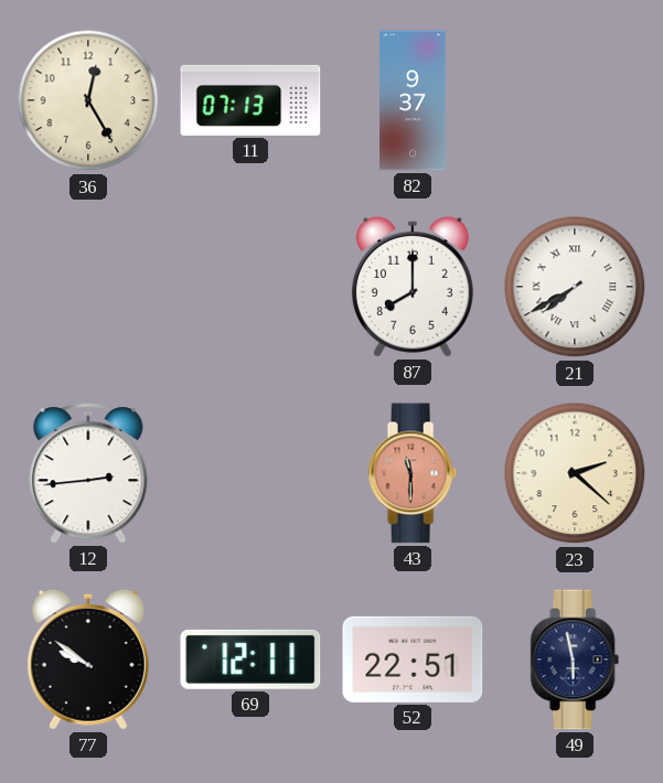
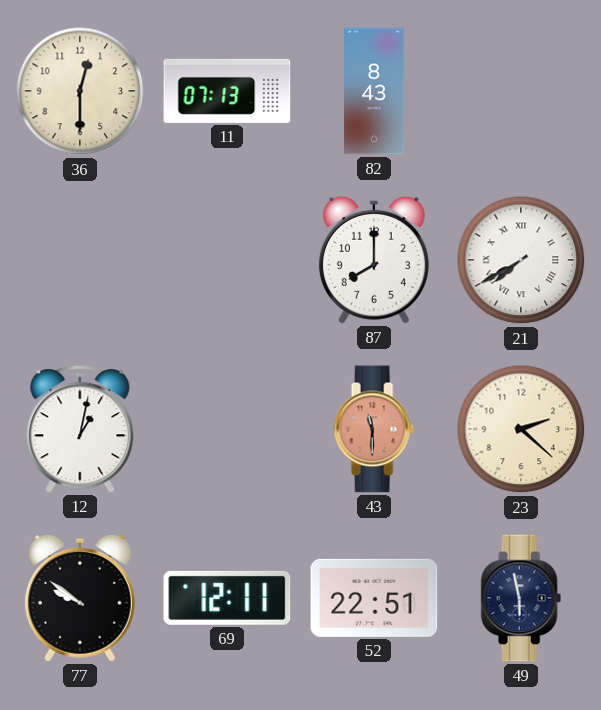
36: 12:25 -> 12:30
82: 9:37 -> 8:43
12: 2:44 -> 1:02
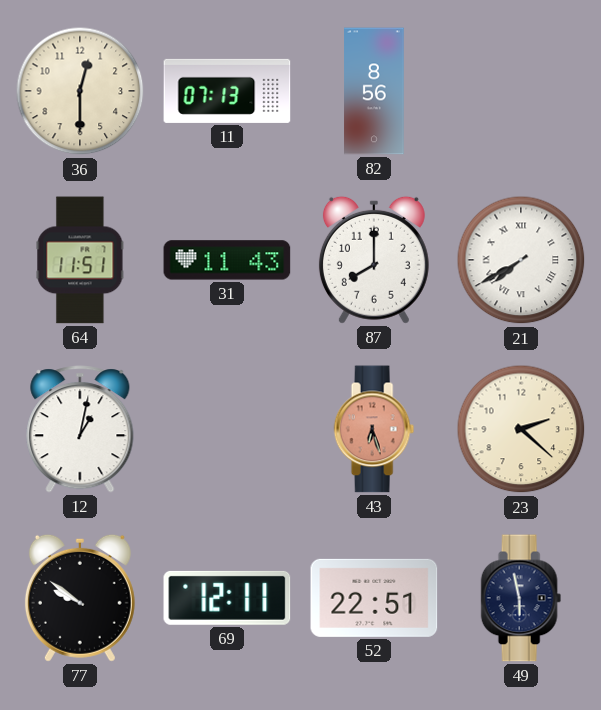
82: 8:43 -> 8:56
64: none -> 11:51
31: none -> 11:43
43: 11:30 -> 6:27
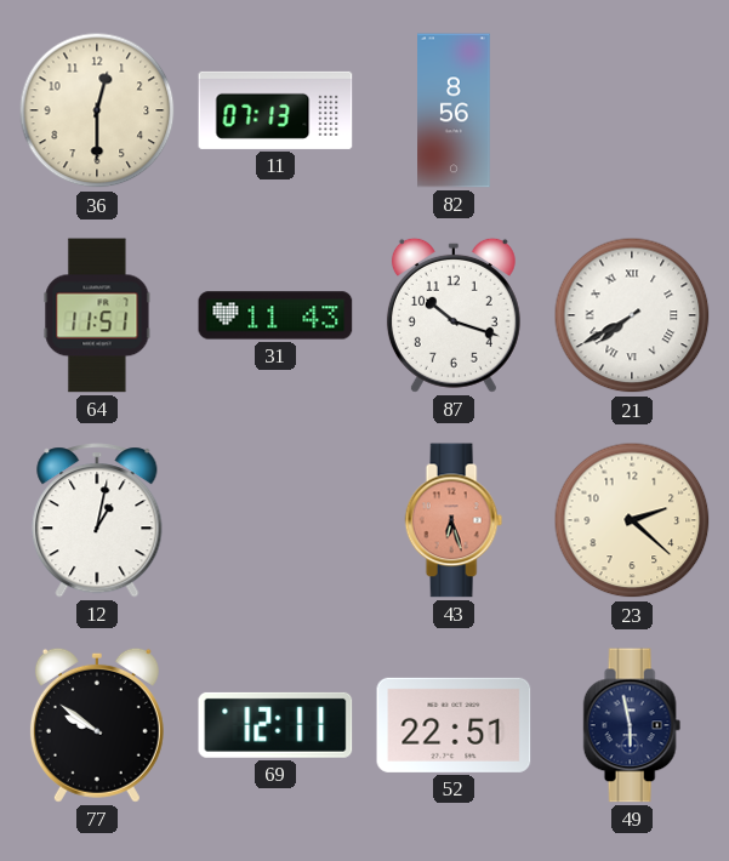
87: 8:00 -> 10:18
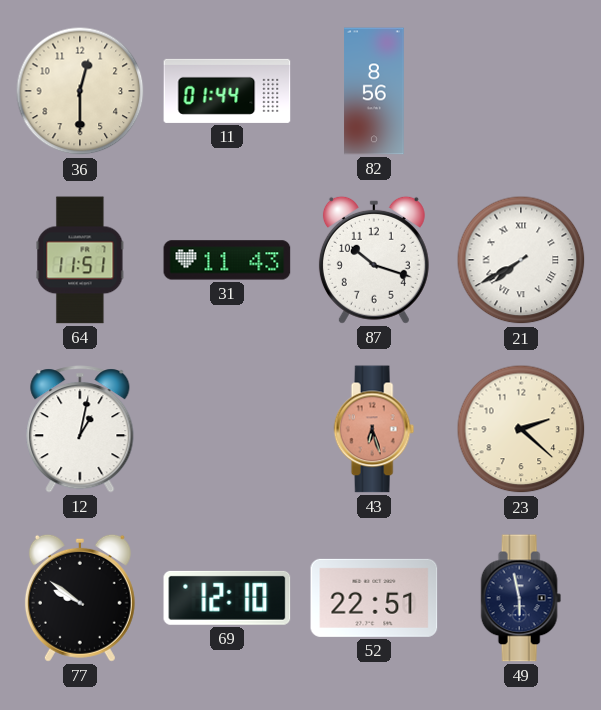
11: 07:13 -> 01:44
69: 12:11 -> 12:10
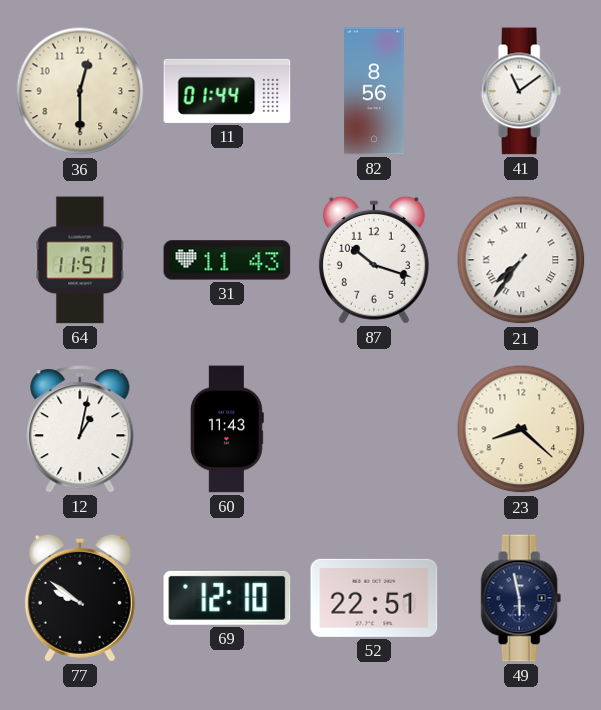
41: none -> 11:09
21: 7:40 -> 7:36
60: none -> 11:43
43: 6:27 -> none
23: 2:22 -> 8:22
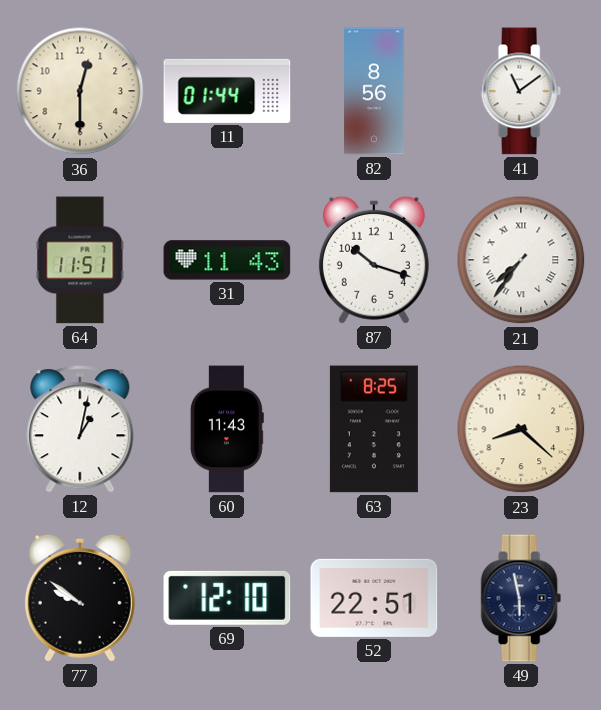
63: none -> 8:25
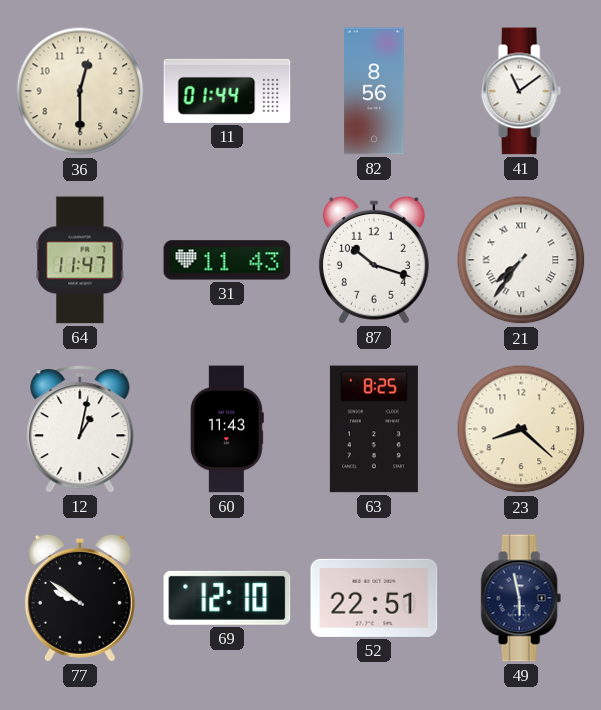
64: 11:51 -> 11:47
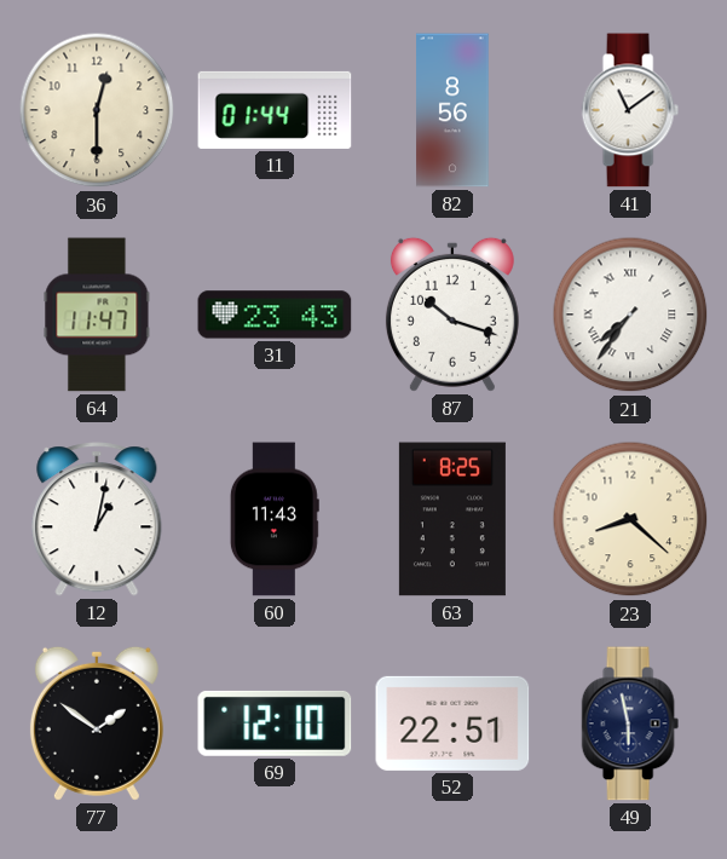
31: 11:43 -> 23:43
77: 9:51 -> 1:51
